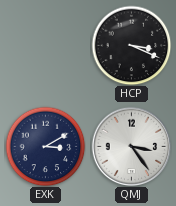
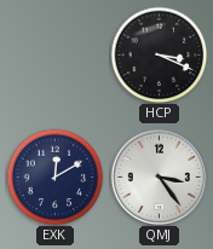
EXK: 3:10 -> 12:10
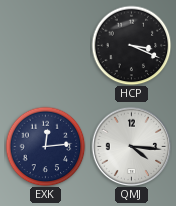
EXK: 12:10 -> 12:14
QMJ: 3:24 -> 4:16
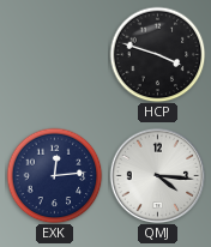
HCP: 3:19 -> 3:48
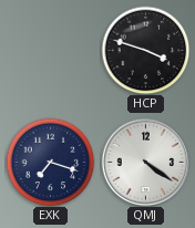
EXK: 12:14 -> 7:18
QMJ: 4:16 -> 4:21
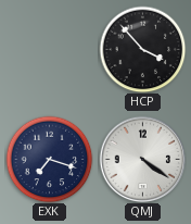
HCP: 3:48 -> 3:53
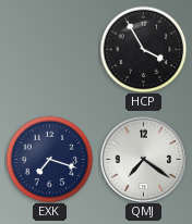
HCP: 3:53 -> 3:55
QMJ: 4:21 -> 7:21
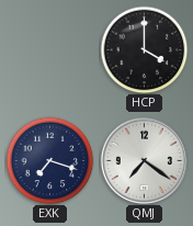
HCP: 3:55 -> 4:00
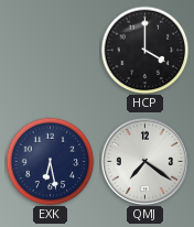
EXK: 7:18 -> 6:28
